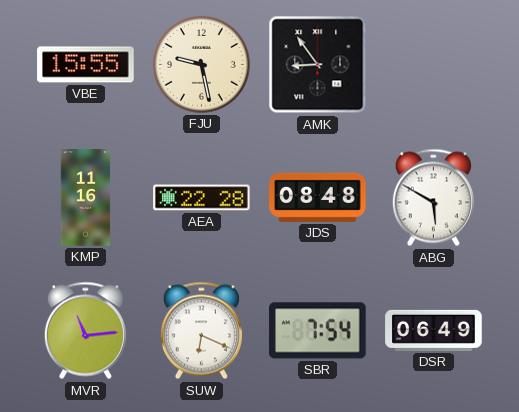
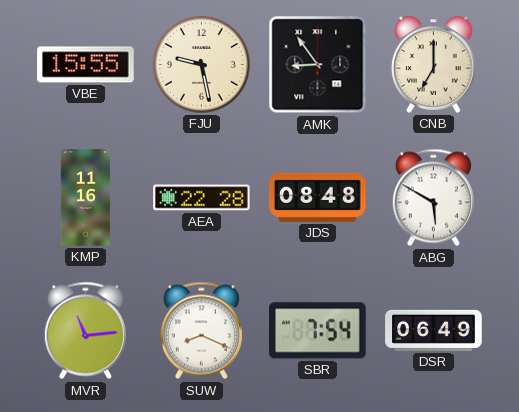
CNB: none -> 7:00
SUW: 6:19 -> 8:19
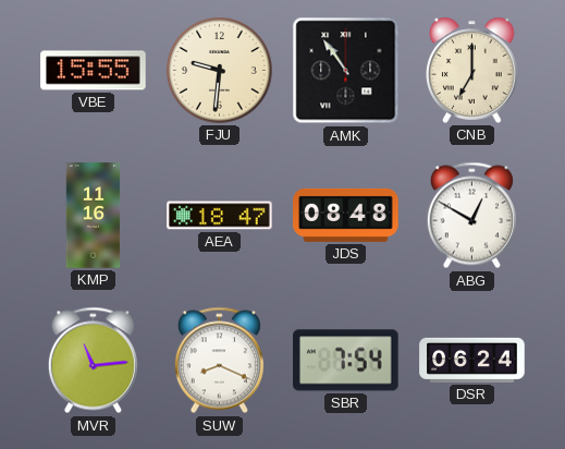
FJU: 9:28 -> 9:31
AMK: 8:54 -> 10:54
AEA: 22:28 -> 18:47
ABG: 5:50 -> 12:50
DSR: 06:49 -> 06:24
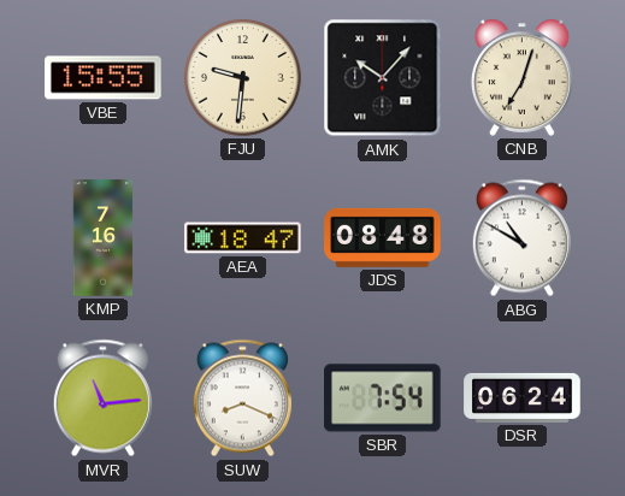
AMK: 10:54 -> 10:07
CNB: 7:00 -> 7:03
KMP: 11:16 -> 7:16
ABG: 12:50 -> 10:50
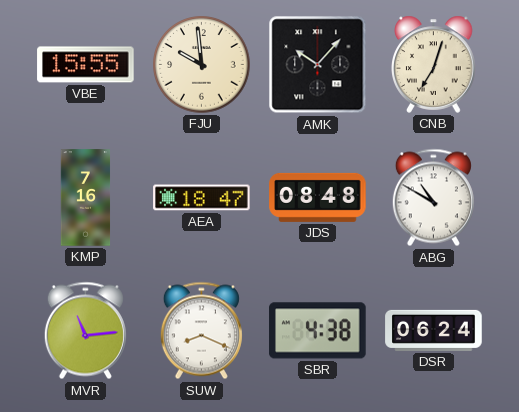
FJU: 9:31 -> 9:59
SBR: 7:54 -> 4:38
